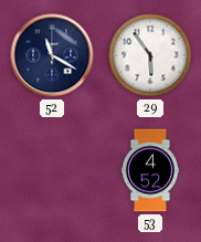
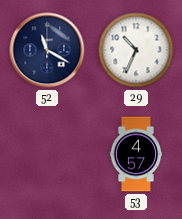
29: 5:54 -> 10:34
53: 4:52 -> 4:57
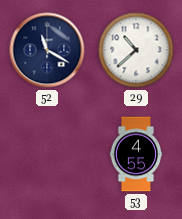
29: 10:34 -> 10:38
53: 4:57 -> 4:55
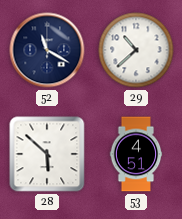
28: none -> 5:52
53: 4:55 -> 4:51
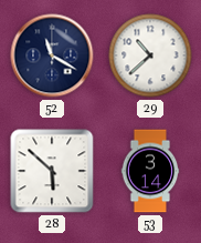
53: 4:51 -> 3:14
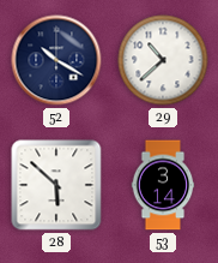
52: 11:20 -> 10:20
